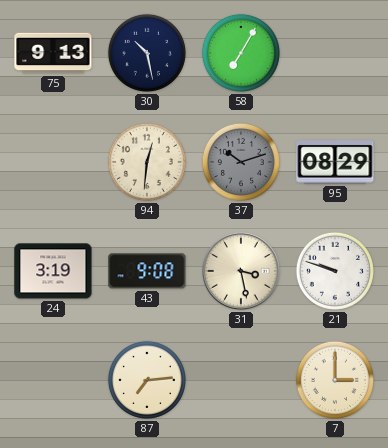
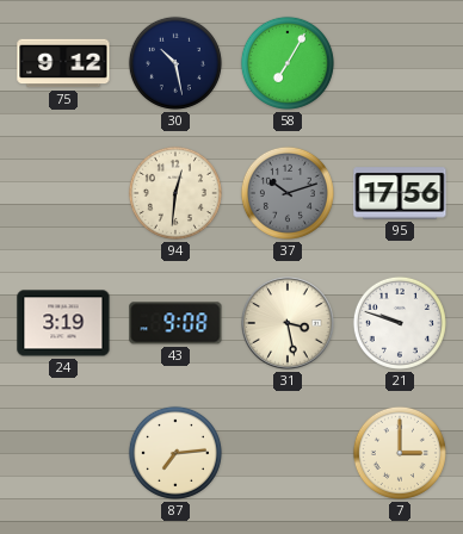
75: 9:13 -> 9:12
95: 08:29 -> 17:56
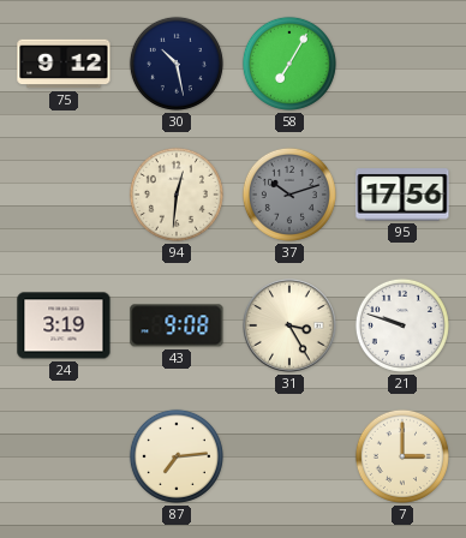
31: 3:28 -> 3:25
